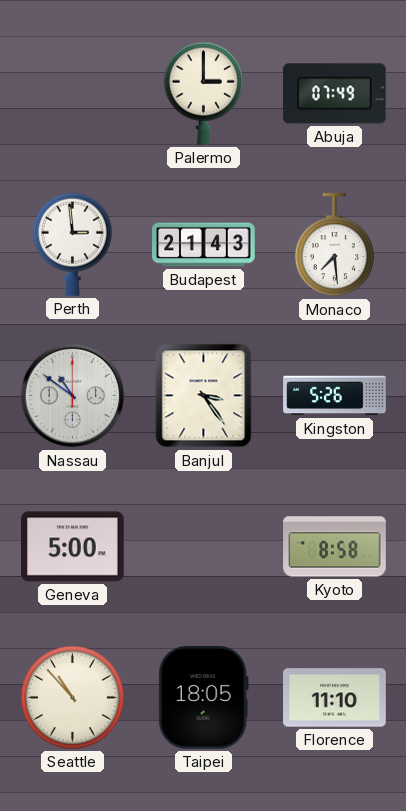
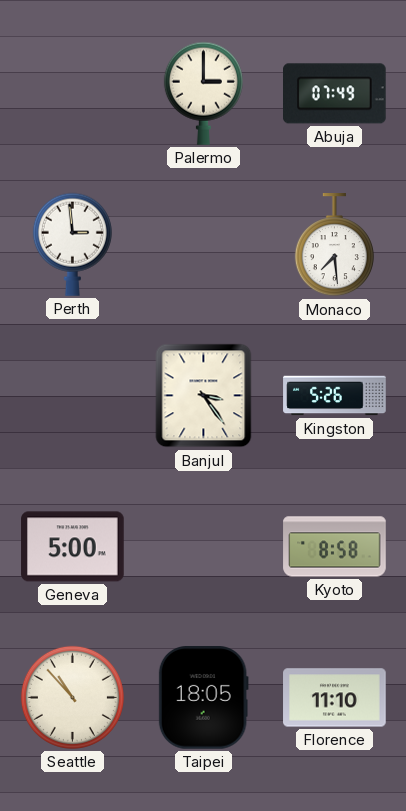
Budapest: 21:43 -> none
Nassau: 10:51 -> none
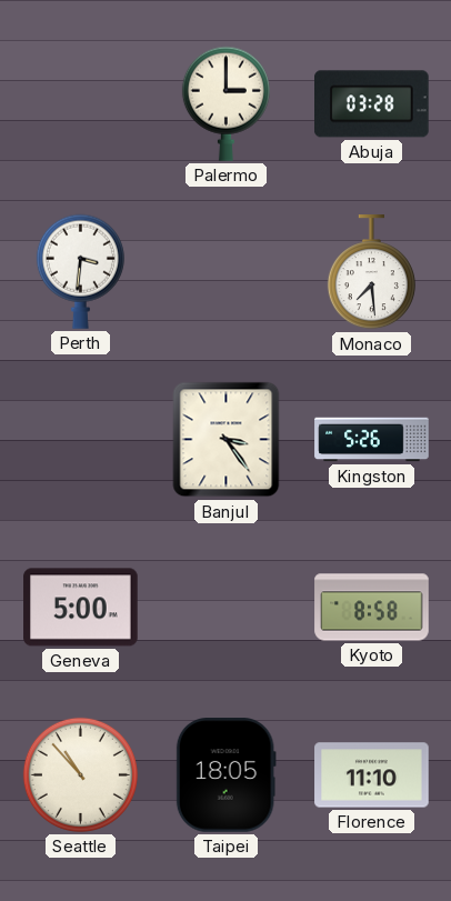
Abuja: 07:49 -> 03:28
Perth: 2:59 -> 3:31
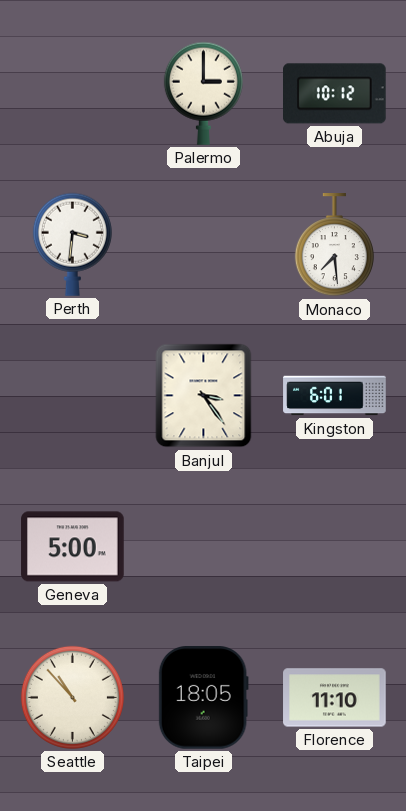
Abuja: 03:28 -> 10:12
Kingston: 5:26 -> 6:01
Kyoto: 8:58 -> none
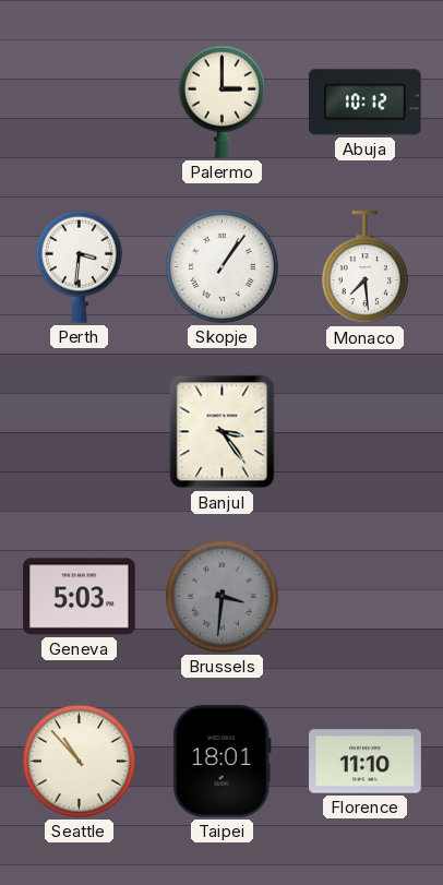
Skopje: none -> 1:06
Kingston: 6:01 -> none
Geneva: 5:00 -> 5:03
Brussels: none -> 3:31
Taipei: 18:05 -> 18:01
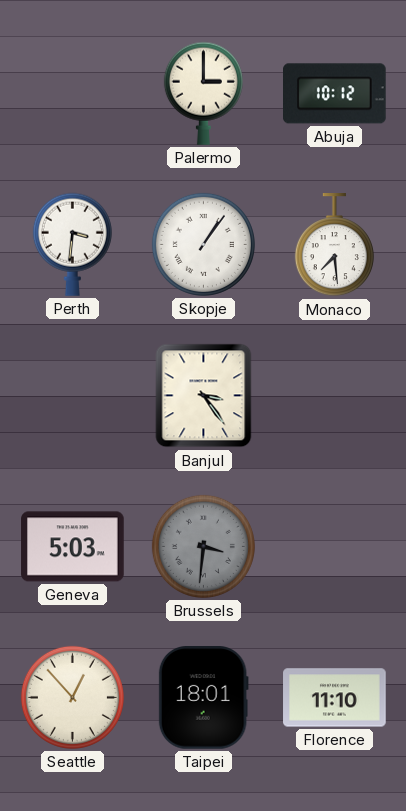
Seattle: 10:53 -> 12:53
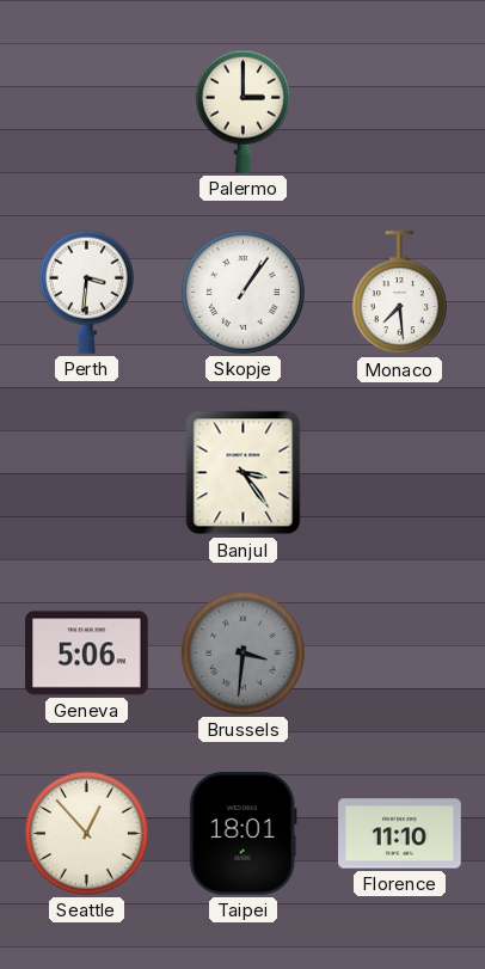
Abuja: 10:12 -> none
Geneva: 5:03 -> 5:06
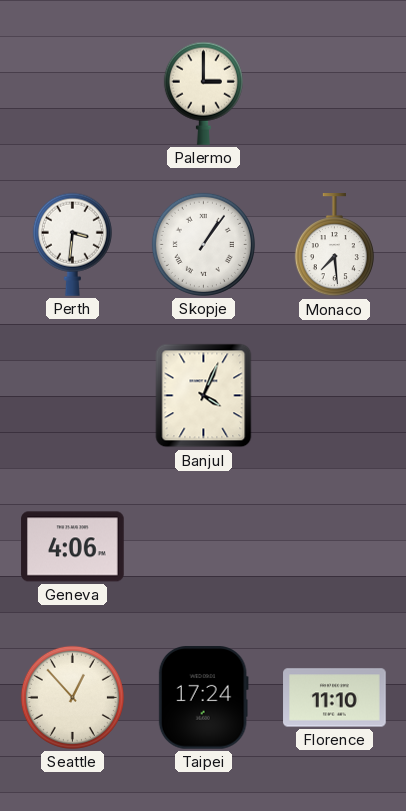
Banjul: 3:24 -> 4:04
Geneva: 5:06 -> 4:06
Brussels: 3:31 -> none
Taipei: 18:01 -> 17:24
